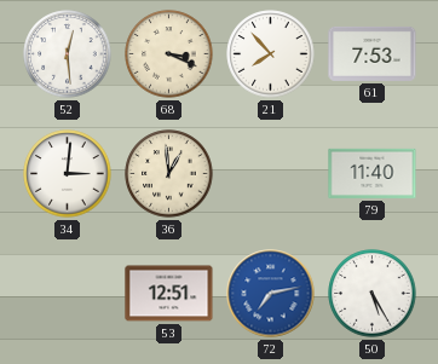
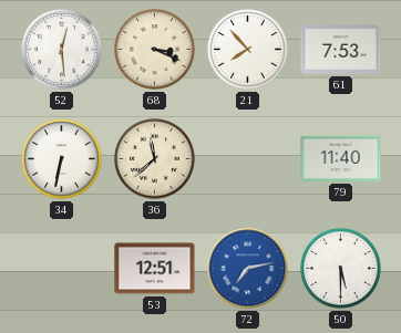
34: 3:01 -> 6:32
36: 12:59 -> 11:38
50: 5:25 -> 5:30
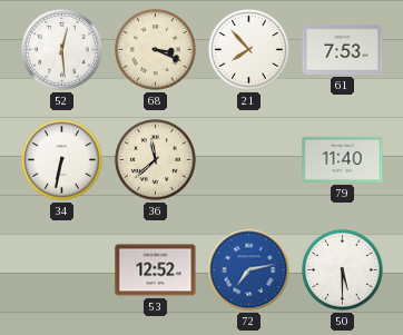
53: 12:51 -> 12:52
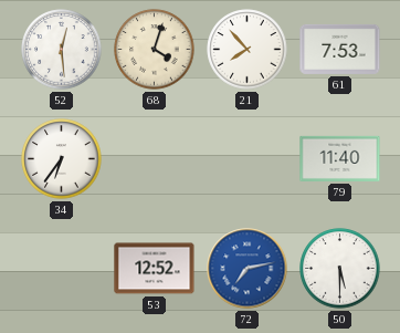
68: 3:19 -> 4:03
34: 6:32 -> 6:36
36: 11:38 -> none
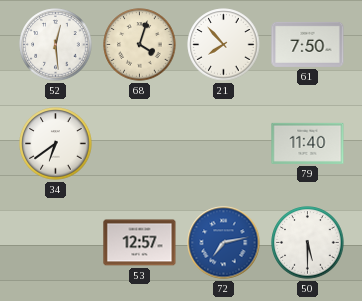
61: 7:53 -> 7:50
34: 6:36 -> 6:39
53: 12:52 -> 12:57
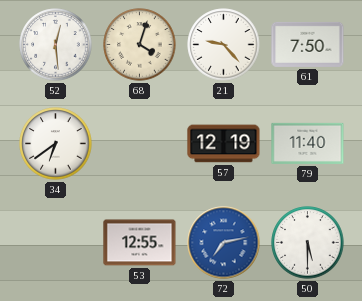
21: 7:53 -> 9:23
57: none -> 12:19
53: 12:57 -> 12:55
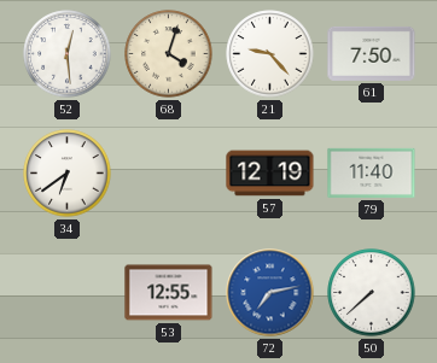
50: 5:30 -> 7:38
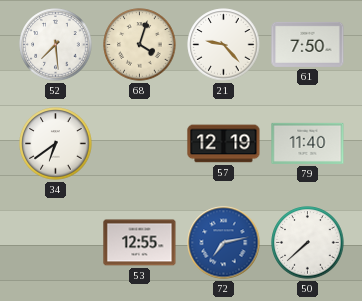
52: 12:29 -> 7:29
